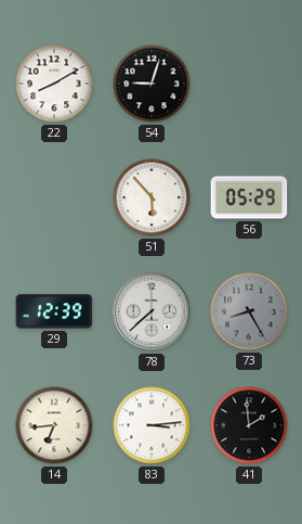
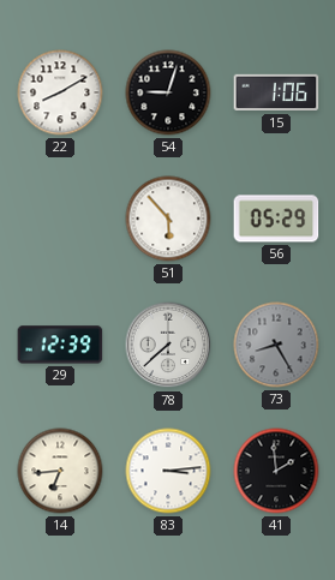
15: none -> 1:06
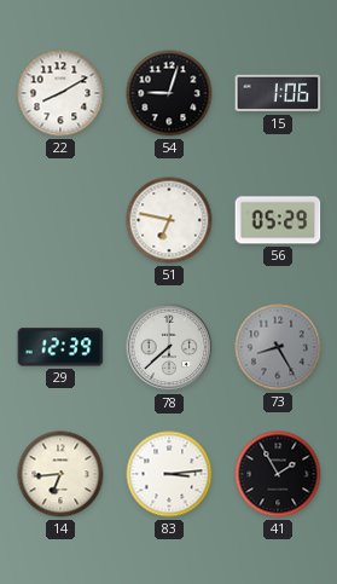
51: 5:53 -> 6:47
41: 1:59 -> 1:55
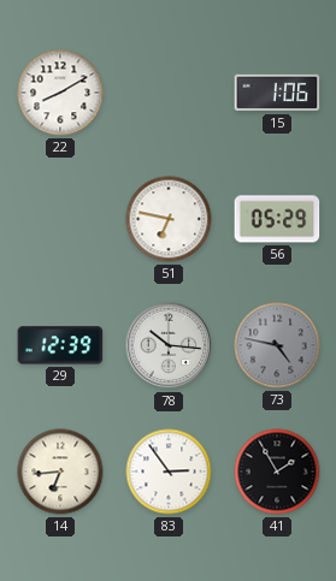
54: 9:03 -> none
78: 7:38 -> 10:16
73: 8:25 -> 4:47
83: 3:14 -> 2:54
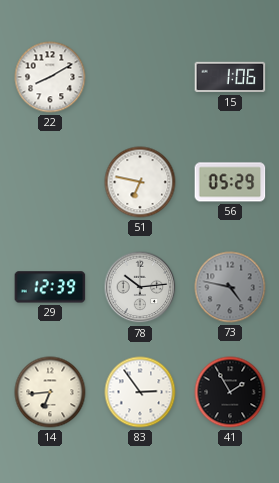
78: 10:16 -> 10:14
